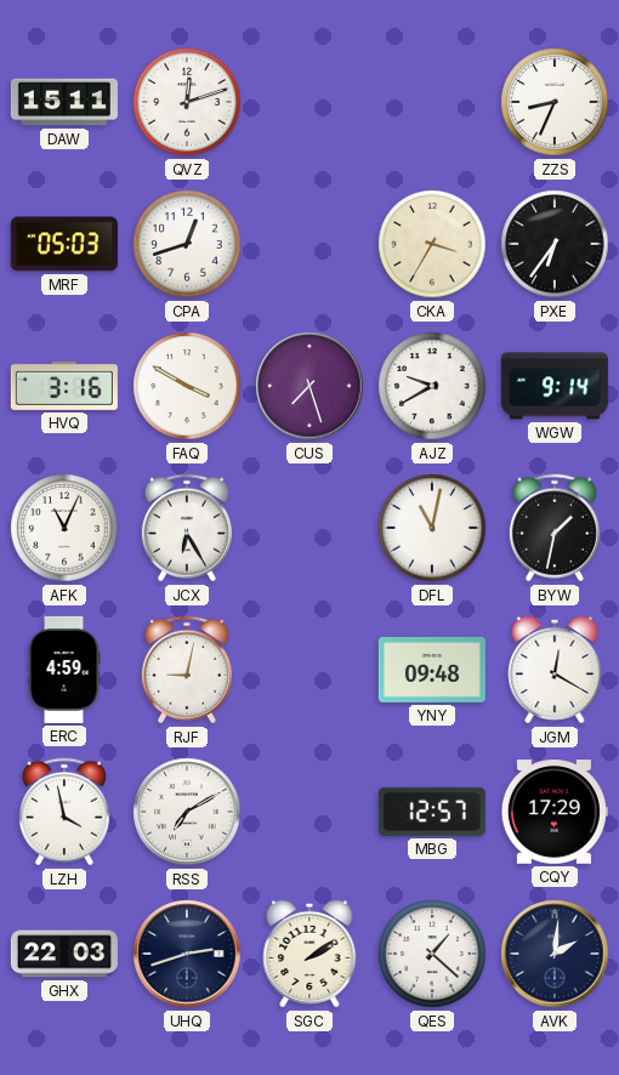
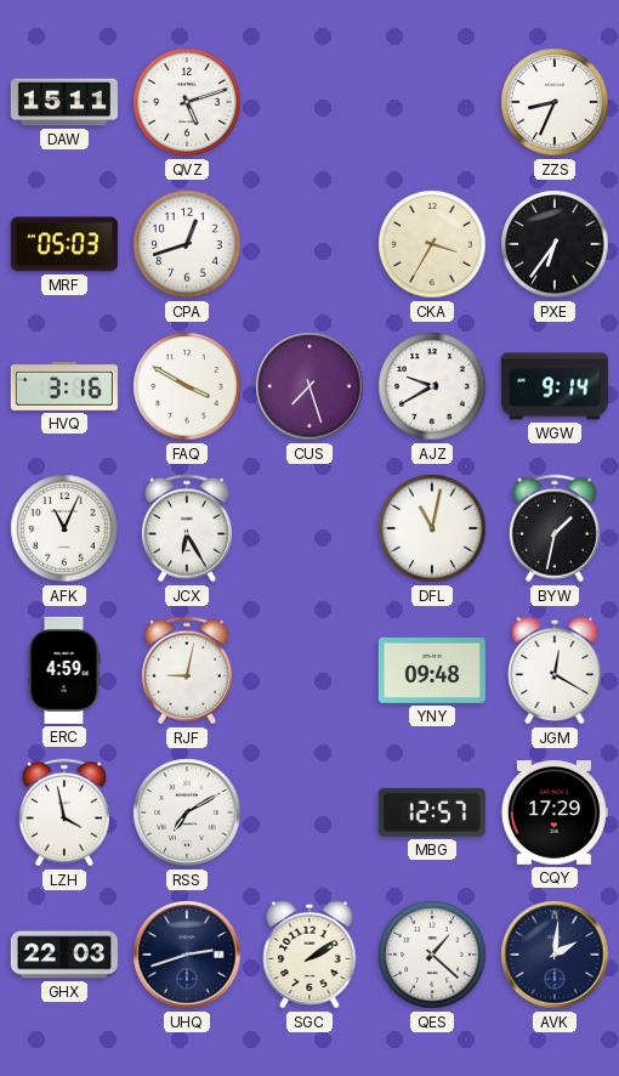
QVZ: 12:12 -> 5:12
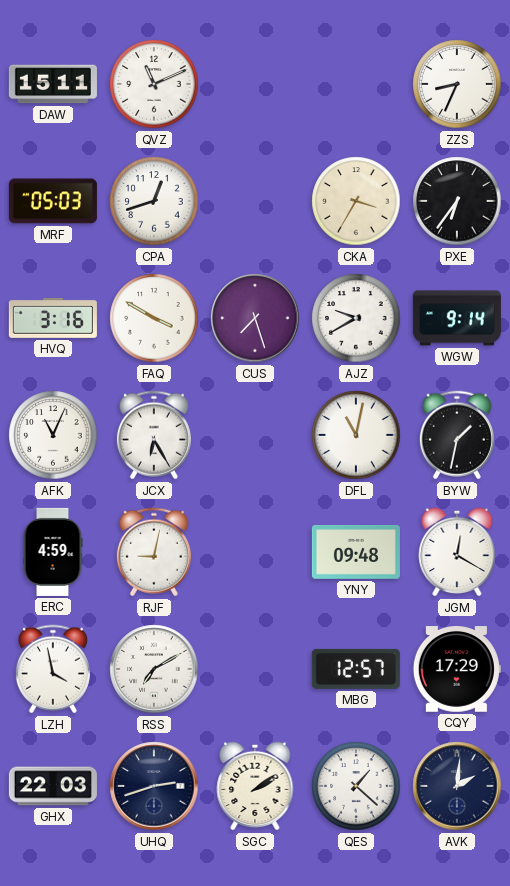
QVZ: 5:12 -> 11:11
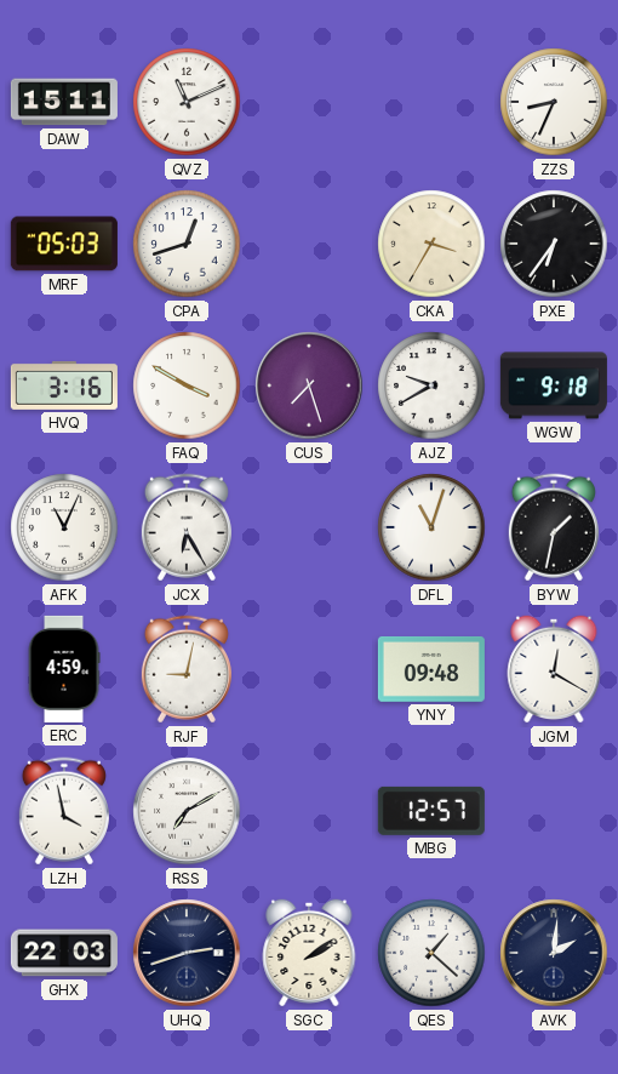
WGW: 9:14 -> 9:18
DFL: 11:02 -> 11:03
CQY: 17:29 -> none
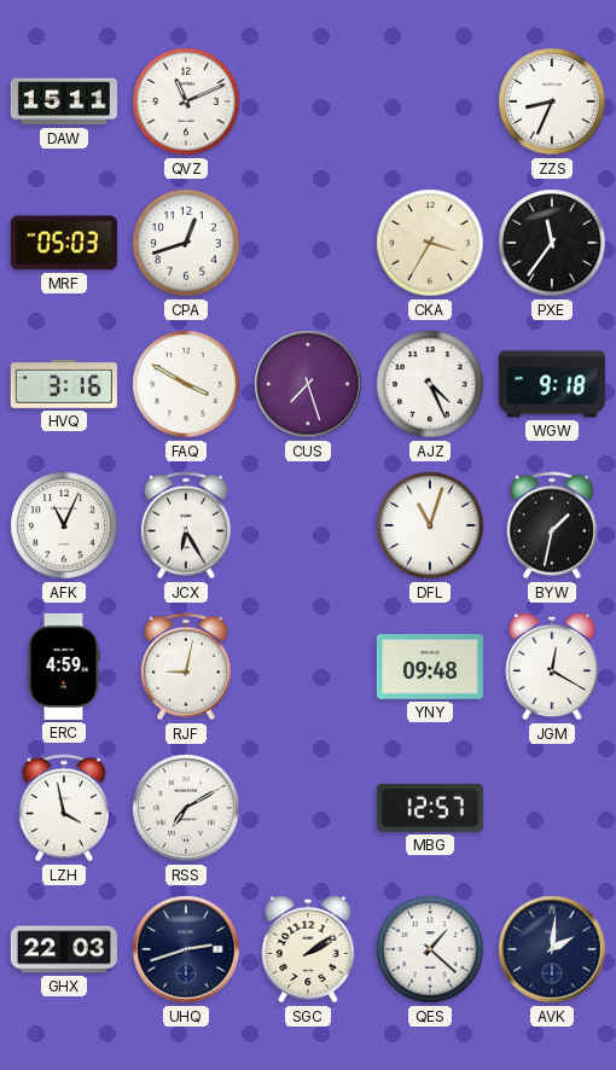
PXE: 6:36 -> 11:36
AJZ: 9:40 -> 4:26
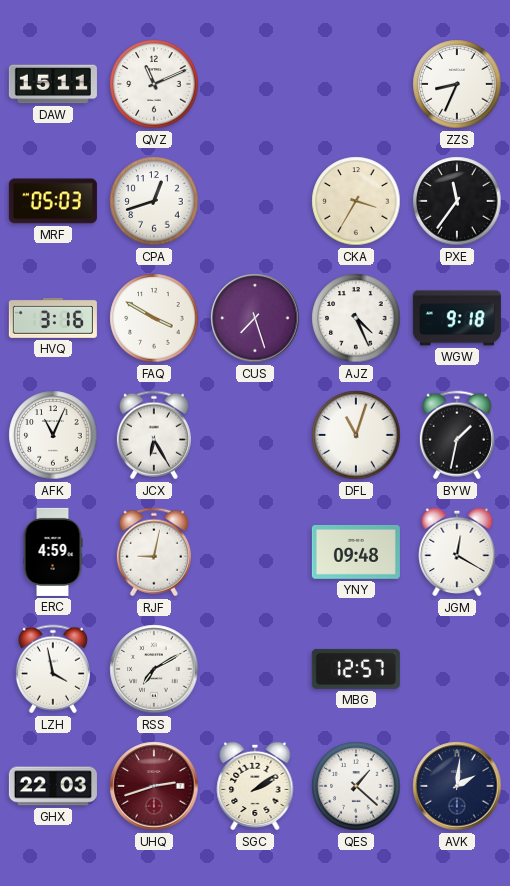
UHQ dial: navy -> burgundy
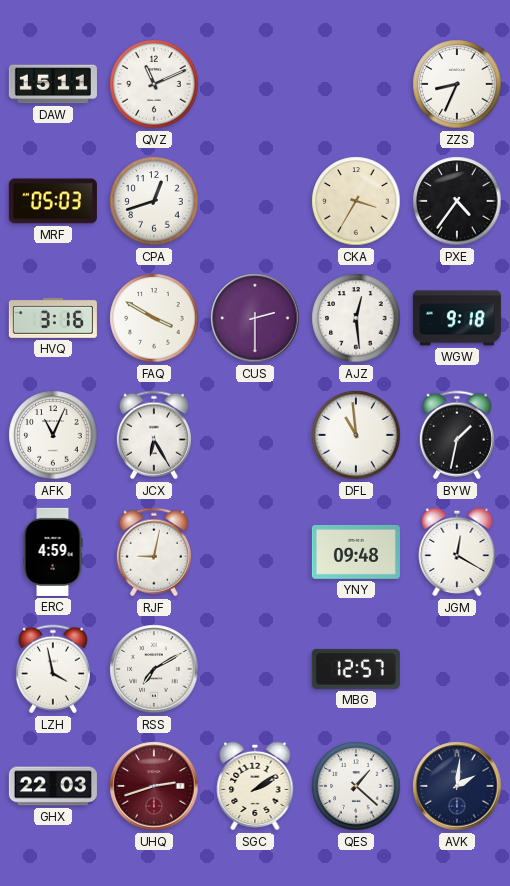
PXE: 11:36 -> 4:36
CUS: 7:27 -> 2:30
AJZ: 4:26 -> 12:29
DFL: 11:03 -> 10:59
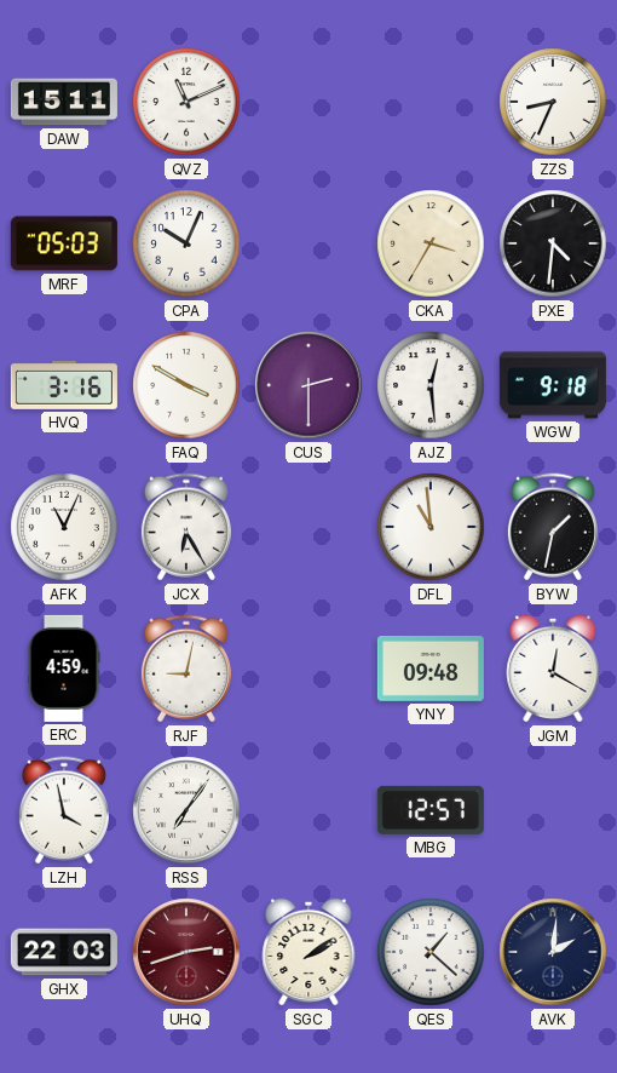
CPA: 12:42 -> 10:04
PXE: 4:36 -> 4:31
RSS: 7:10 -> 7:06
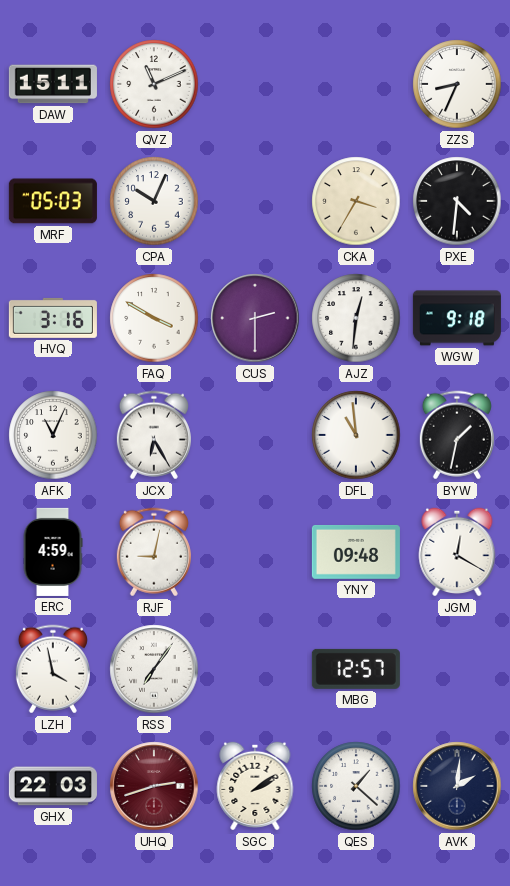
AJZ: 12:29 -> 12:31
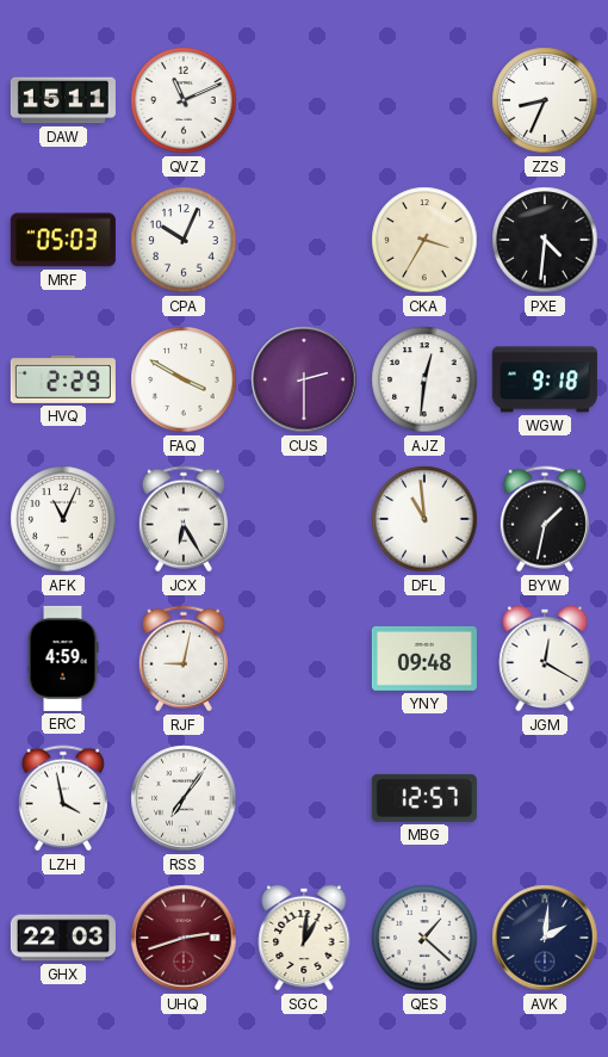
HVQ: 3:16 -> 2:29
SGC: 2:09 -> 1:01
